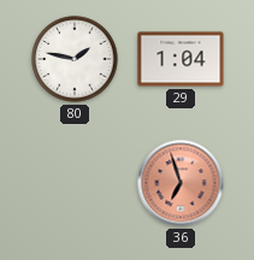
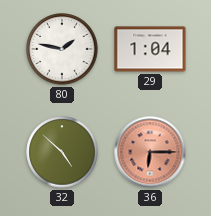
32: none -> 4:52
36: 6:57 -> 6:15
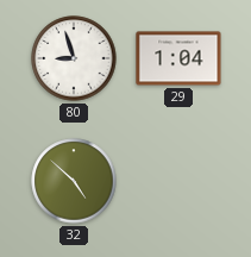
80: 1:47 -> 8:57
36: 6:15 -> none
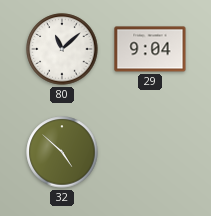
80: 8:57 -> 11:08
29: 1:04 -> 9:04
